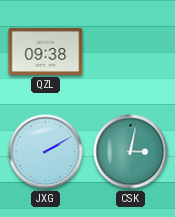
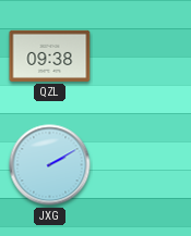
CSK: 3:02 -> none
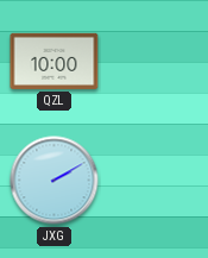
QZL: 09:38 -> 10:00
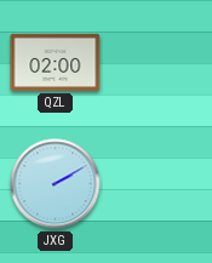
QZL: 10:00 -> 02:00
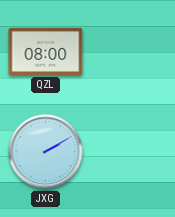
QZL: 02:00 -> 08:00
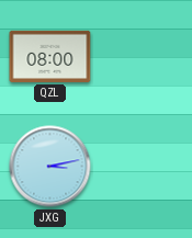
JXG: 2:10 -> 3:13
